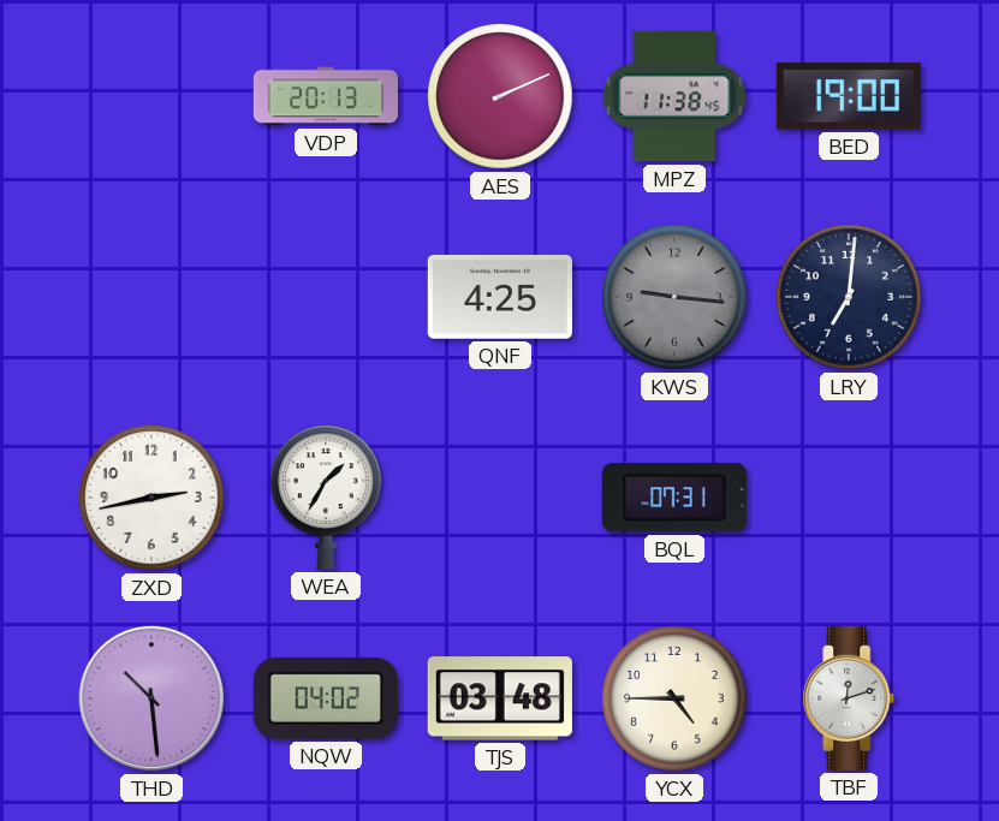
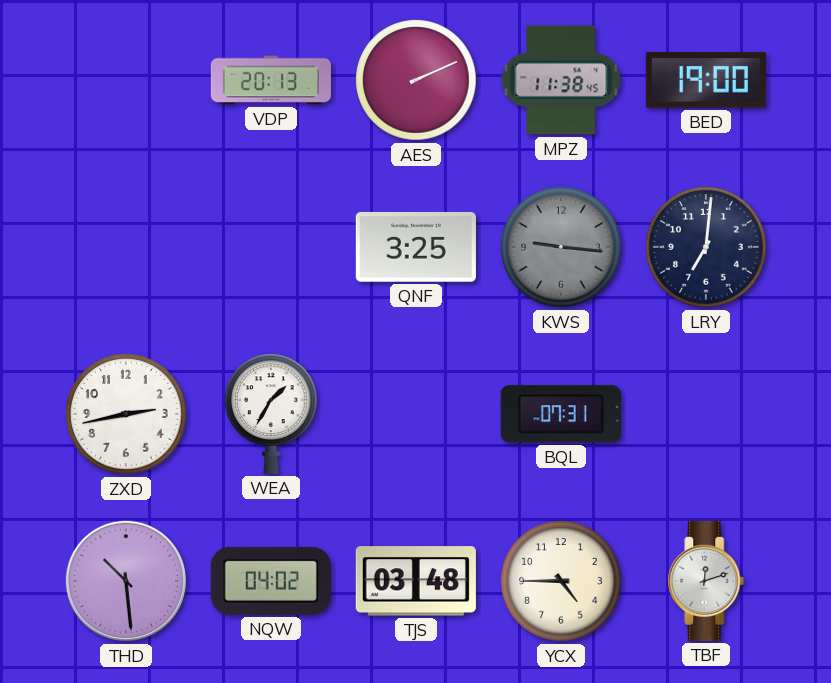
QNF: 4:25 -> 3:25
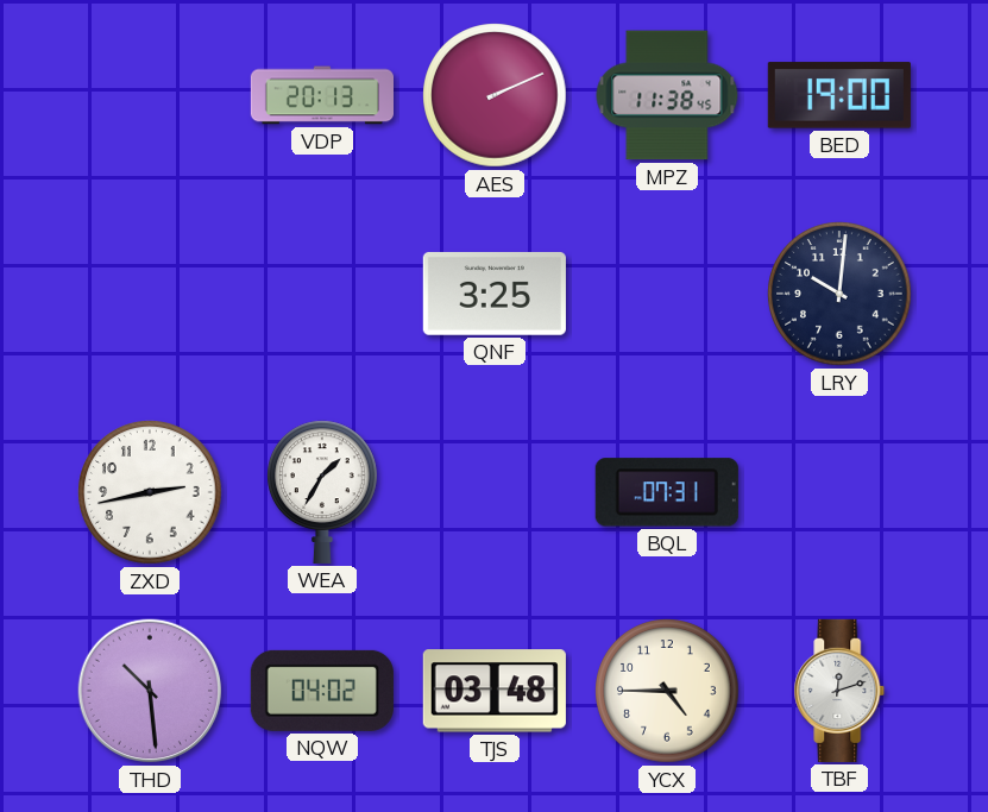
KWS: 9:16 -> none
LRY: 7:01 -> 10:01
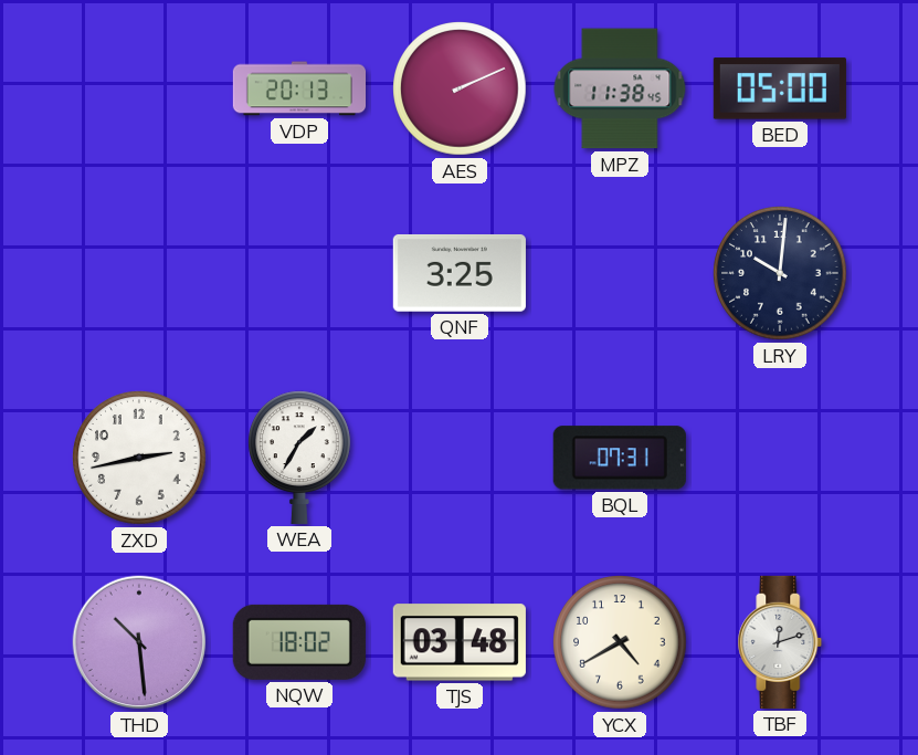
BED: 19:00 -> 05:00
NQW: 04:02 -> 18:02
YCX: 4:45 -> 4:40
